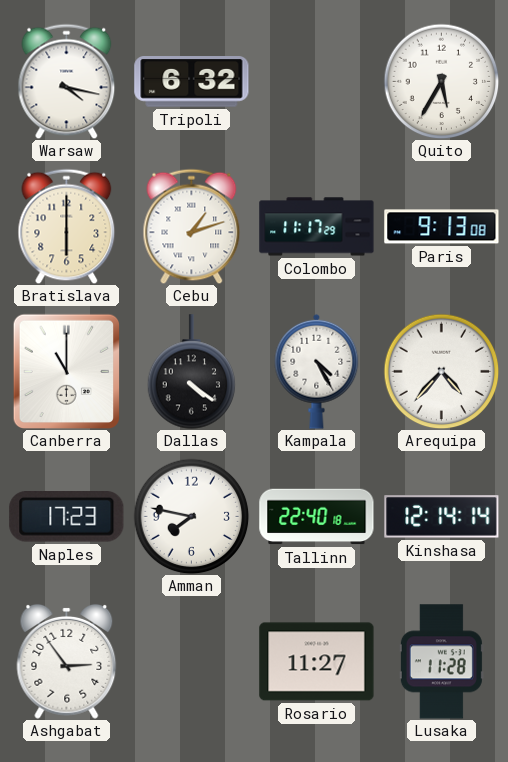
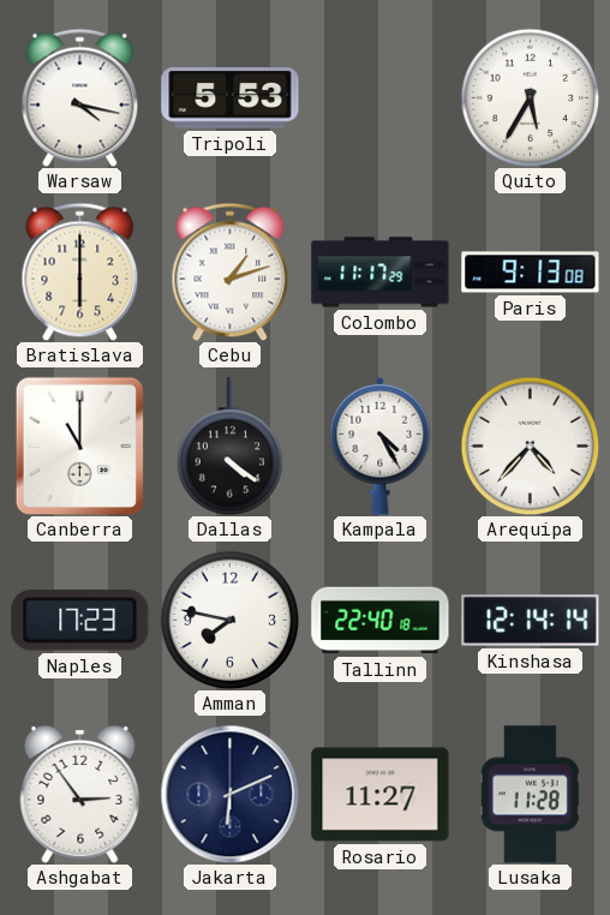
Tripoli: 6:32 -> 5:53
Jakarta: none -> 6:11
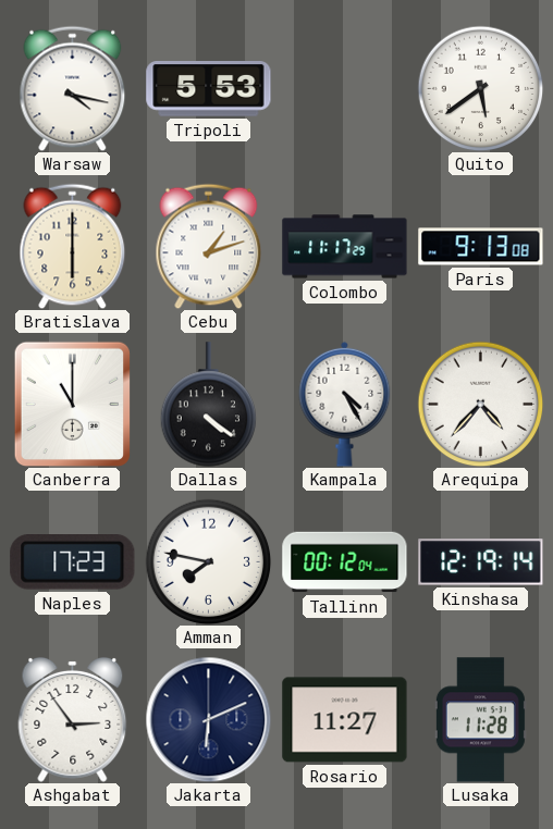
Quito: 5:35 -> 5:39
Tallinn: 22:40 -> 00:12
Kinshasa: 12:14 -> 12:19
